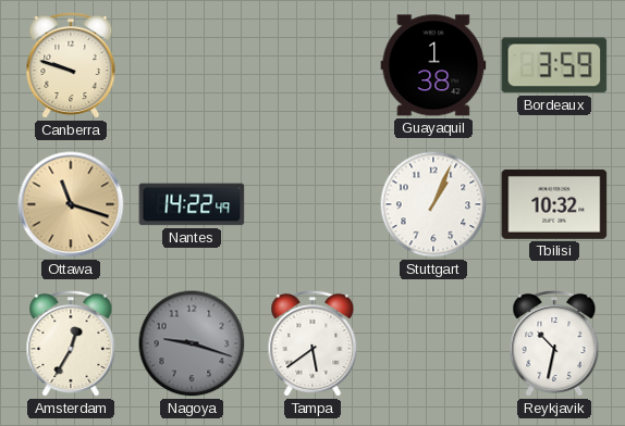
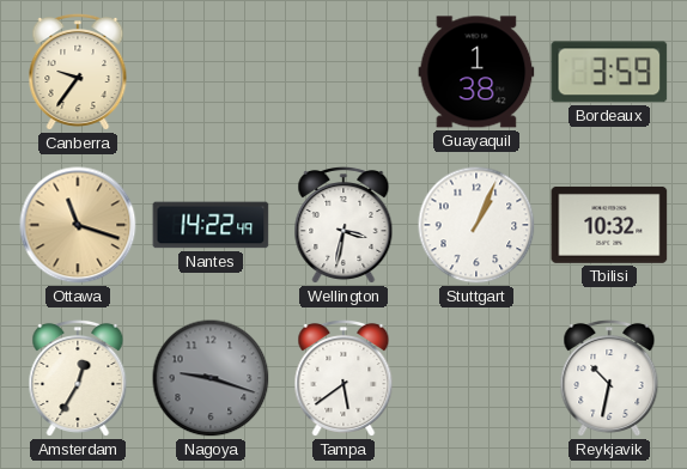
Canberra: 9:48 -> 9:36
Wellington: none -> 3:32
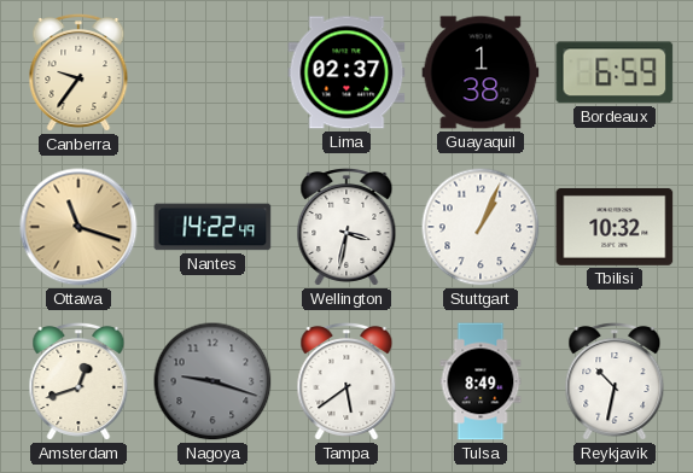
Lima: none -> 02:37
Bordeaux: 3:59 -> 6:59
Amsterdam: 12:35 -> 12:42
Tulsa: none -> 8:49
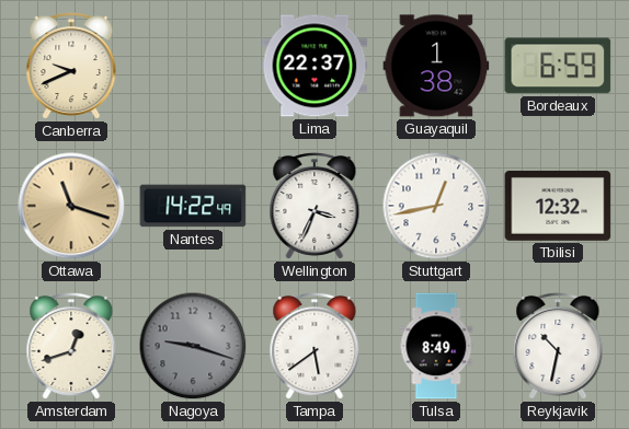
Canberra: 9:36 -> 9:41
Lima: 02:37 -> 22:37
Wellington: 3:32 -> 3:34
Stuttgart: 1:04 -> 12:43
Tbilisi: 10:32 -> 12:32
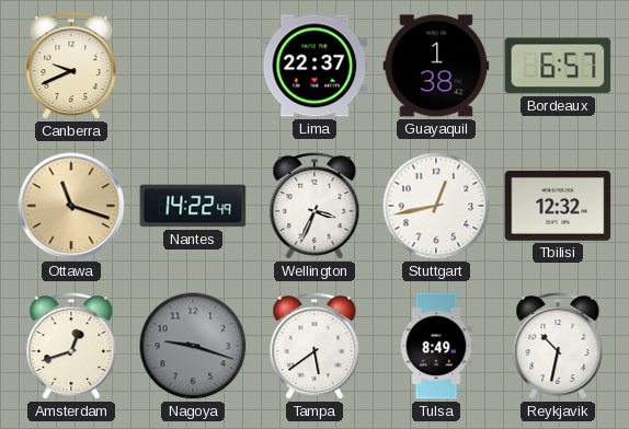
Bordeaux: 6:59 -> 6:57
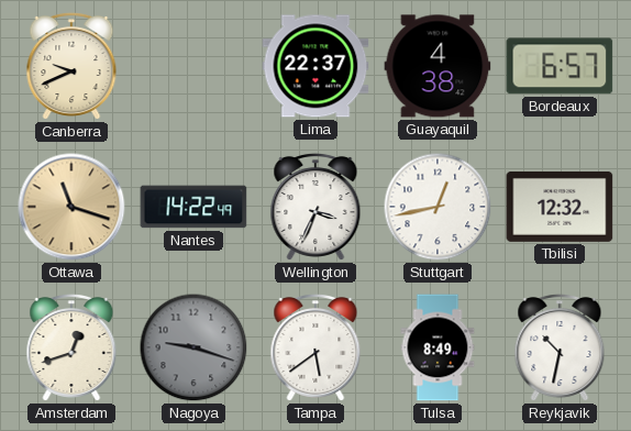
Guayaquil: 1:38 -> 4:38
